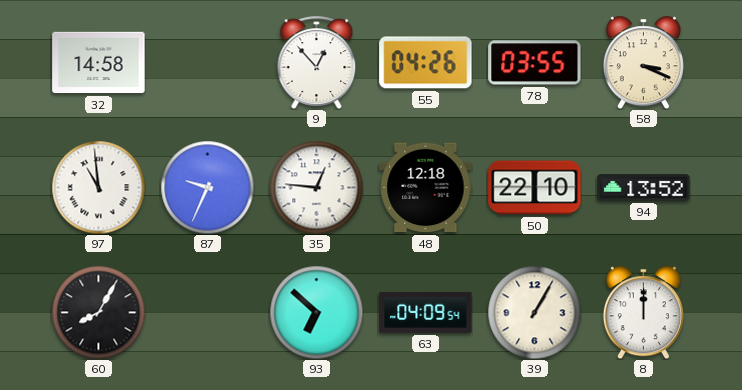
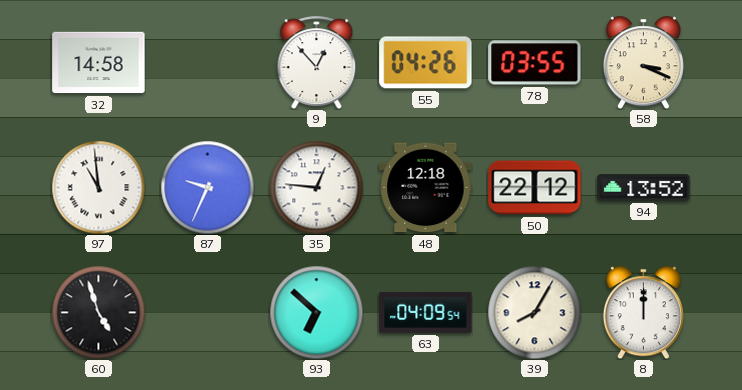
50: 22:10 -> 22:12
60: 8:05 -> 4:57
39: 1:05 -> 8:05
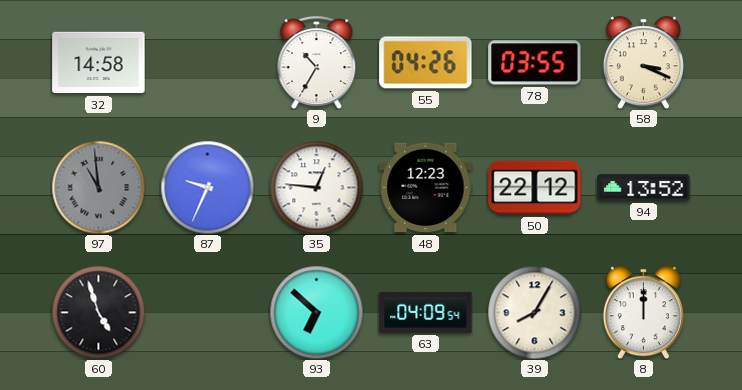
9: 12:53 -> 10:35
97 dial: white -> grey
48: 12:18 -> 12:23
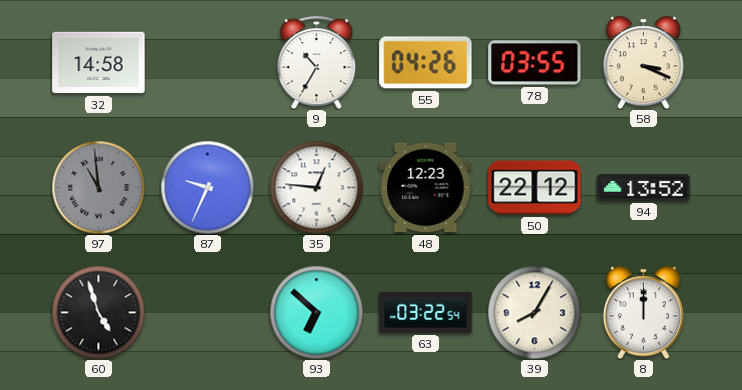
63: 04:09 -> 03:22
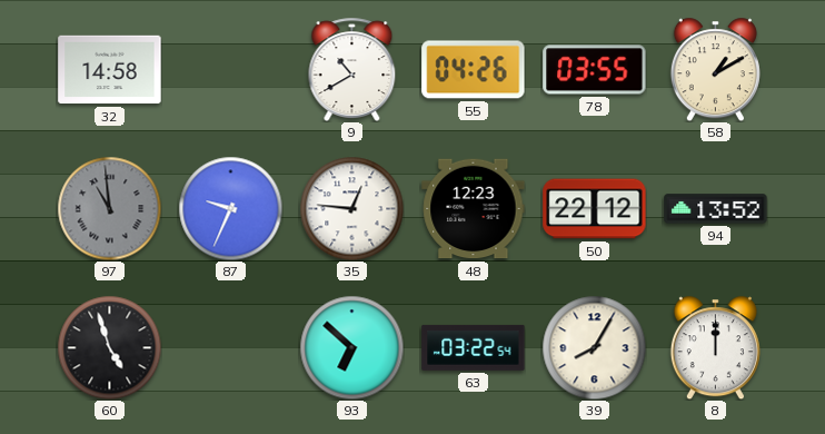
9: 10:35 -> 10:40
58: 3:19 -> 1:10
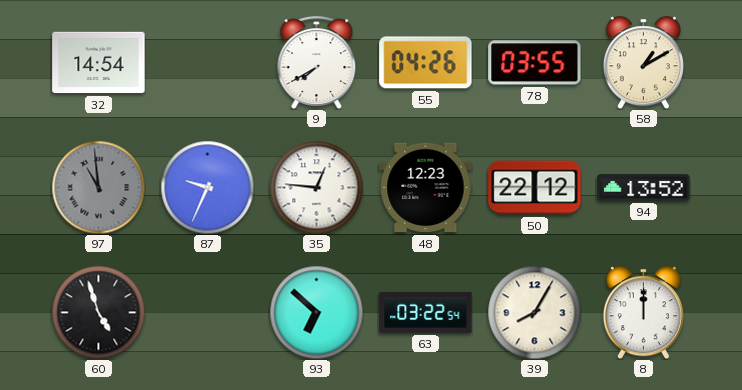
32: 14:58 -> 14:54
9: 10:40 -> 7:40
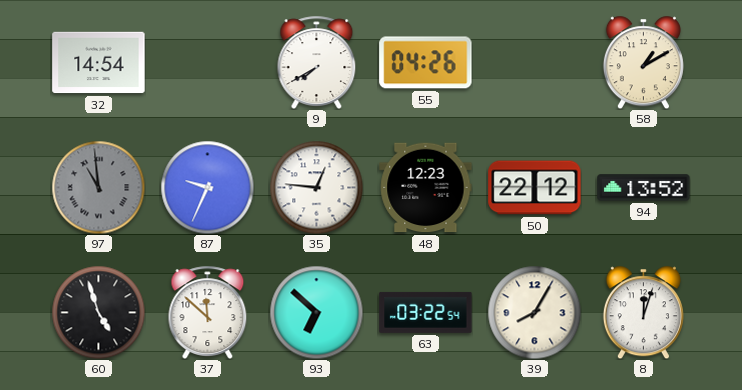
78: 03:55 -> none
37: none -> 11:52
8: 12:00 -> 12:03
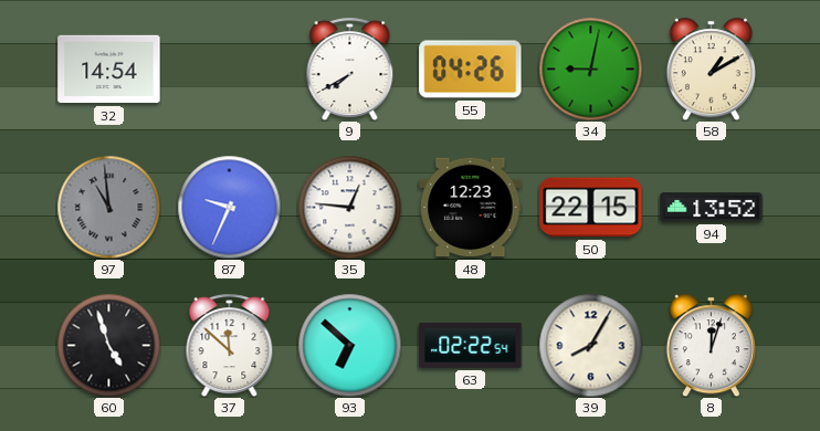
34: none -> 9:02
50: 22:12 -> 22:15
63: 03:22 -> 02:22
